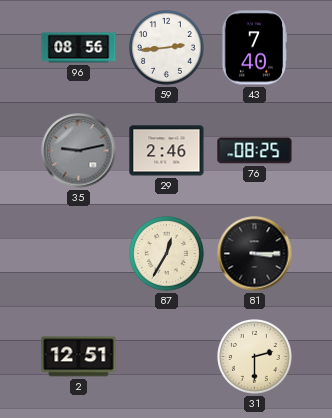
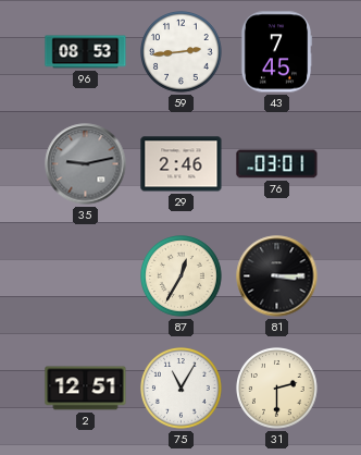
96: 08:56 -> 08:53
43: 7:40 -> 7:45
76: 08:25 -> 03:01
75: none -> 11:05
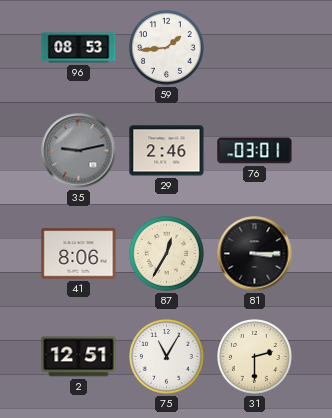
59: 2:44 -> 1:44
43: 7:45 -> none
41: none -> 8:06
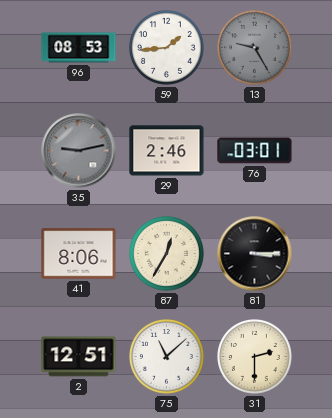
13: none -> 9:25
75: 11:05 -> 11:08
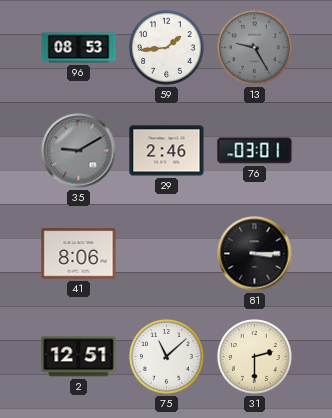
35: 9:13 -> 9:10
87: 12:35 -> none
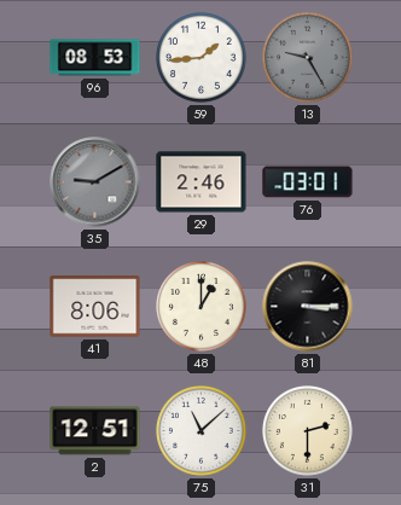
48: none -> 1:00
